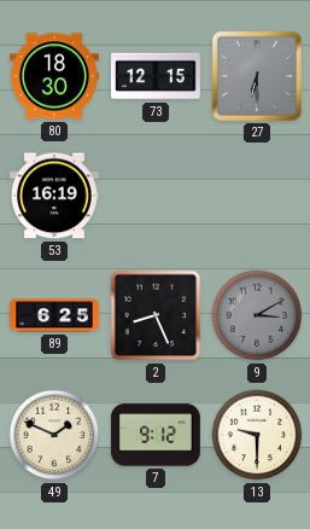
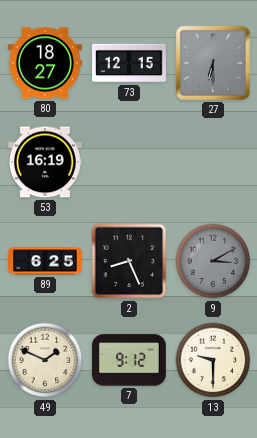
80: 18:30 -> 18:27
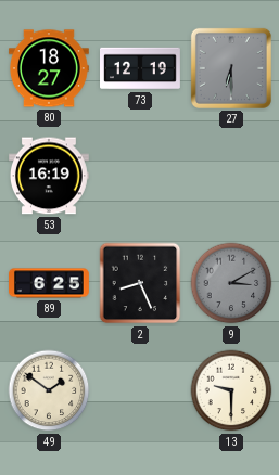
73: 12:15 -> 12:19
49: 1:49 -> 1:51
7: 9:12 -> none
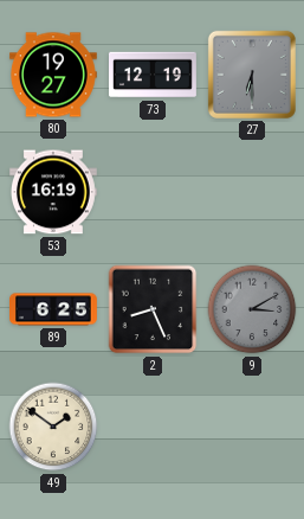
80: 18:27 -> 19:27
13: 9:30 -> none
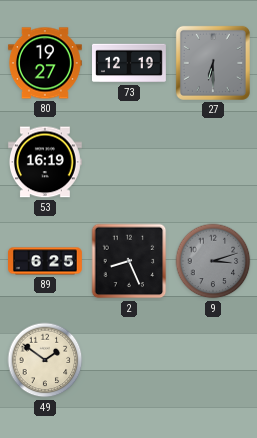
9: 3:10 -> 3:12
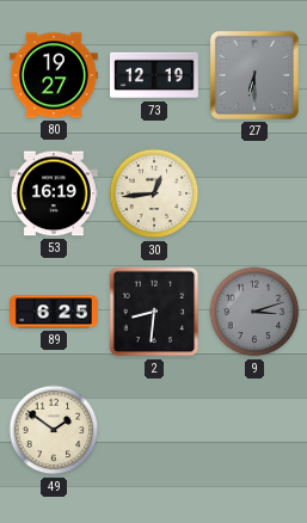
30: none -> 12:44
2: 8:26 -> 8:31
